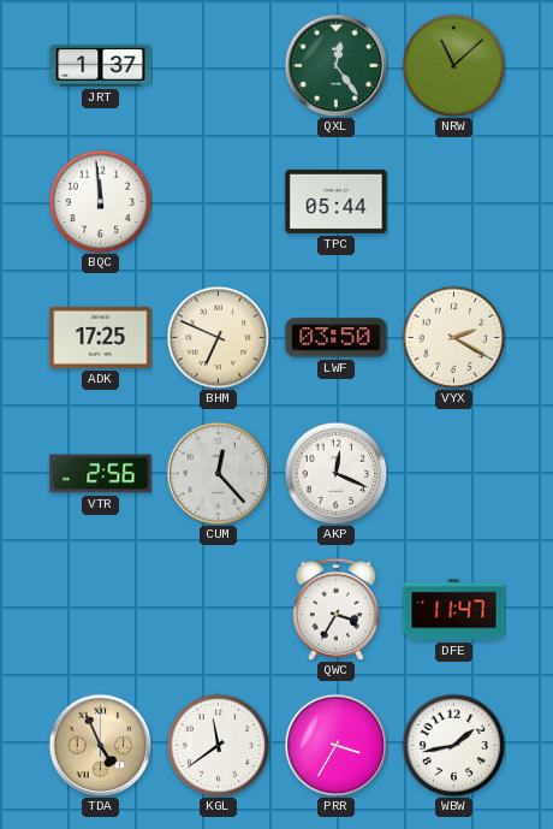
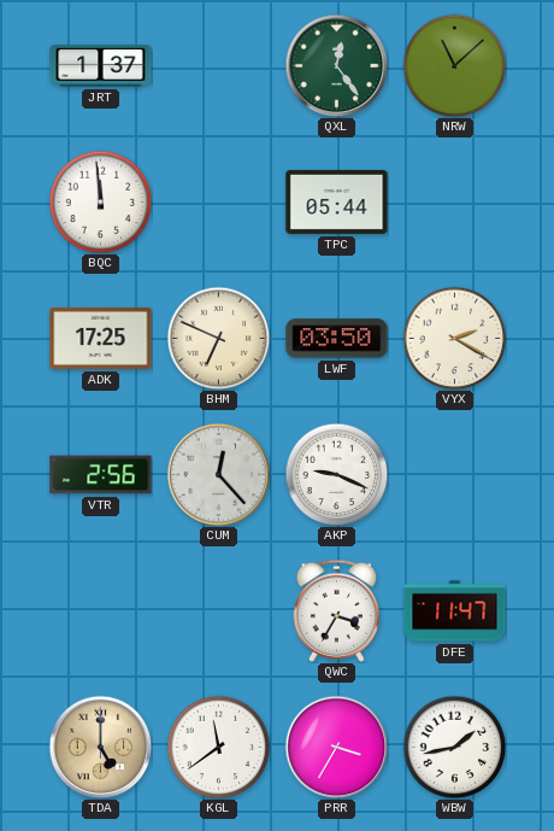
AKP: 12:19 -> 9:19
TDA: 4:56 -> 5:00
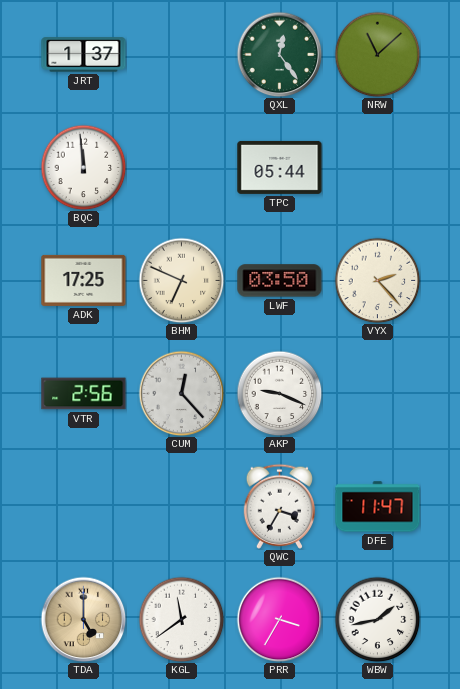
VYX: 2:20 -> 2:23
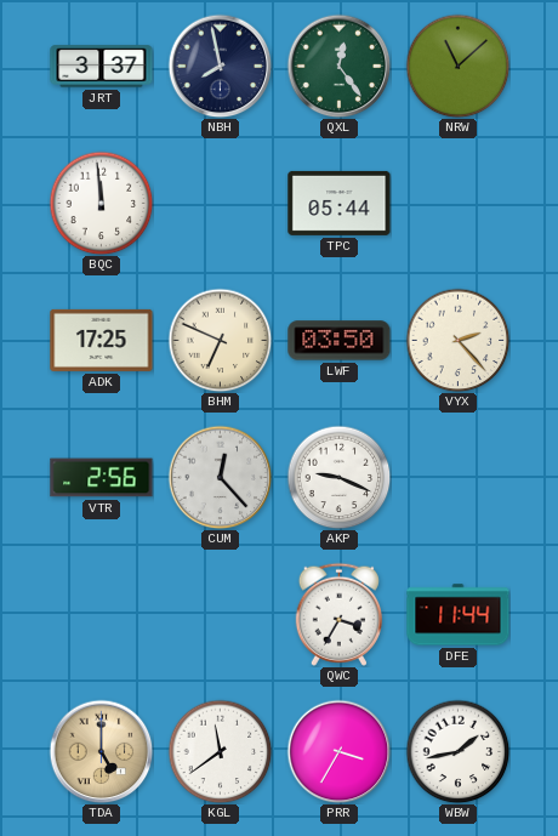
JRT: 1:37 -> 3:37
NBH: none -> 7:58
DFE: 11:47 -> 11:44
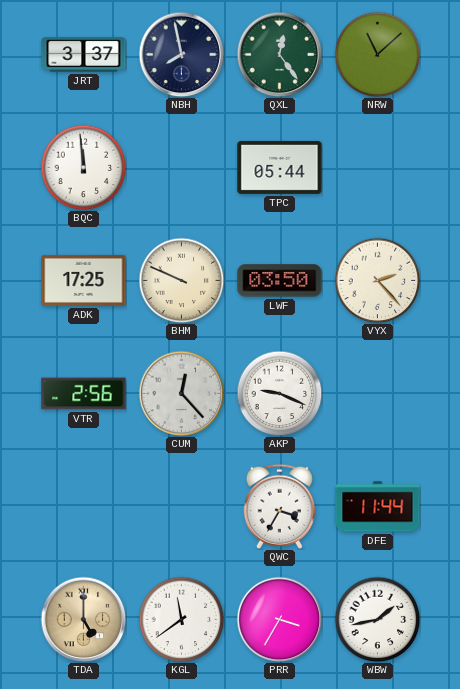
BHM: 6:49 -> 9:49
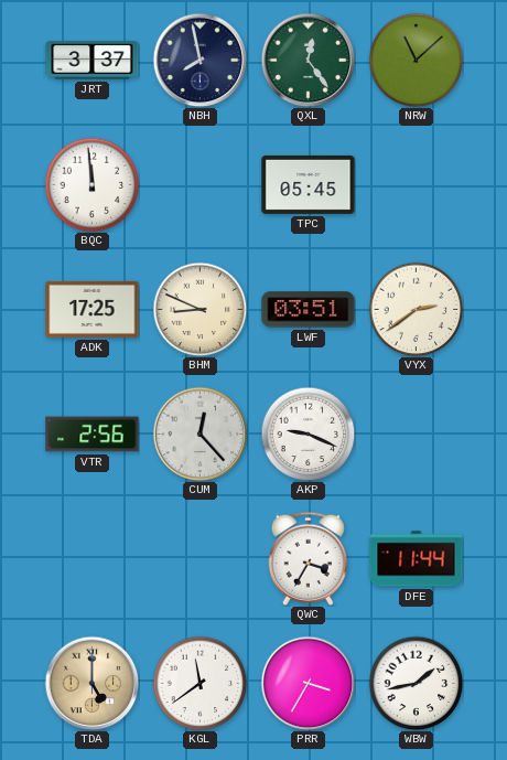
TPC: 05:44 -> 05:45
BHM: 9:49 -> 8:49
LWF: 03:50 -> 03:51
VYX: 2:23 -> 2:39
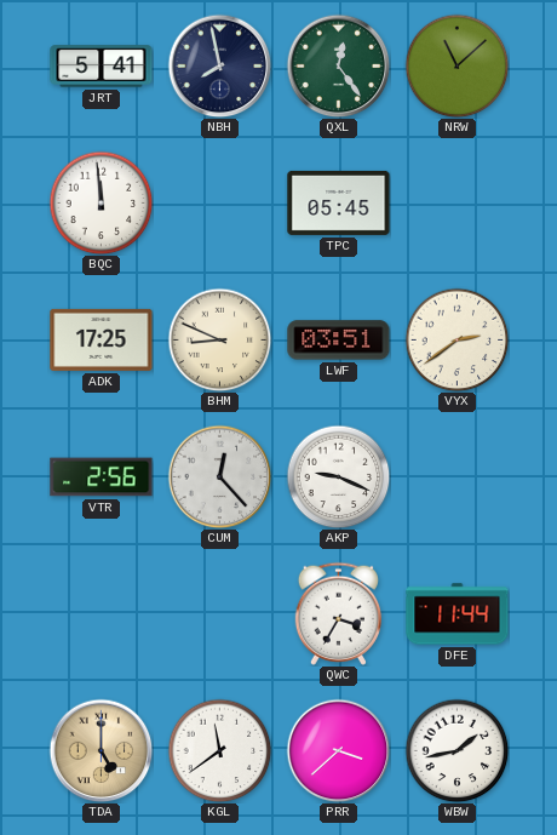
JRT: 3:37 -> 5:41
PRR: 3:35 -> 3:38
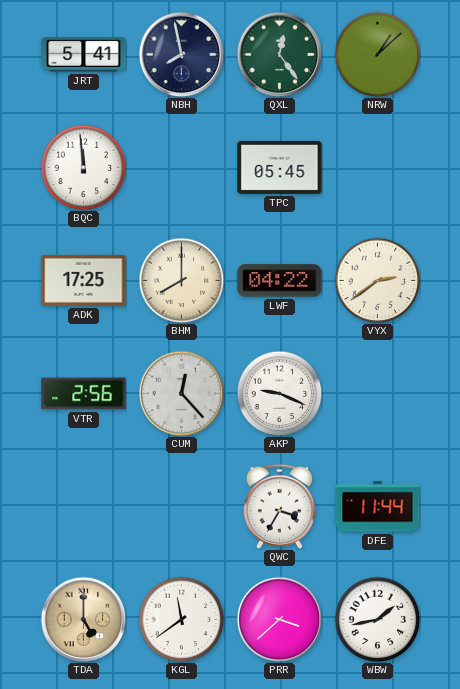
NRW: 11:08 -> 1:08
BHM: 8:49 -> 8:00
LWF: 03:51 -> 04:22
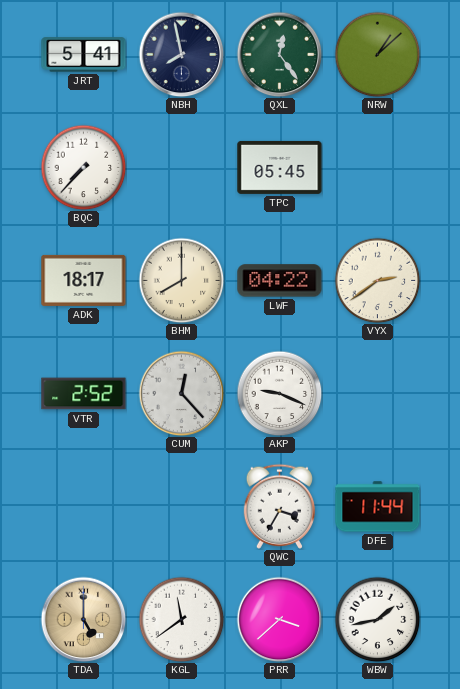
BQC: 11:59 -> 7:37
ADK: 17:25 -> 18:17
VTR: 2:56 -> 2:52
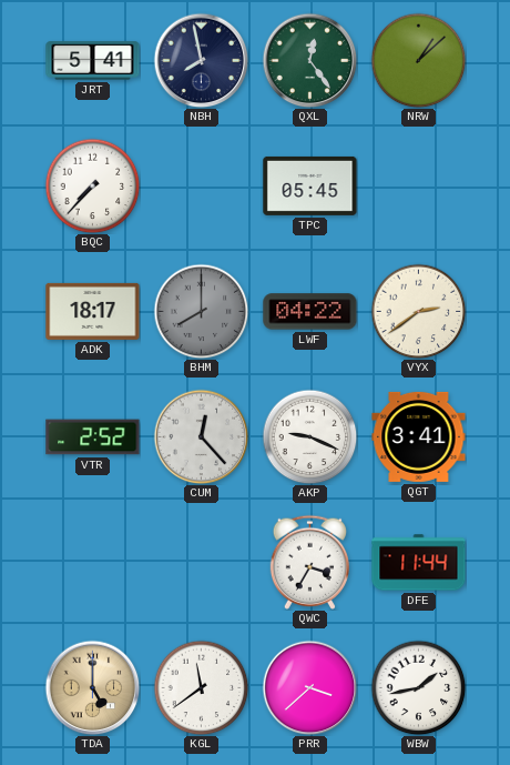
BHM dial: cream -> grey
QGT: none -> 3:41
